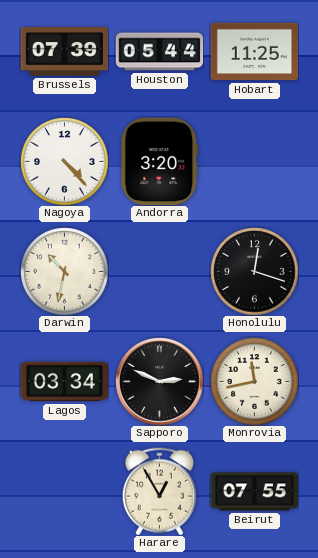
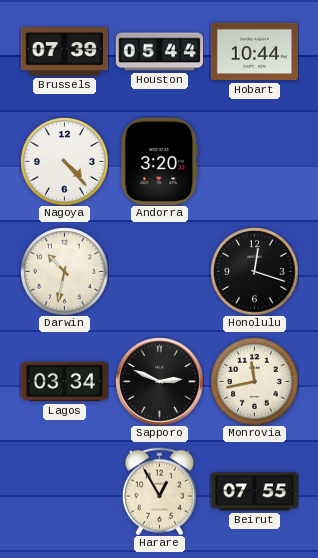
Hobart: 11:25 -> 10:44
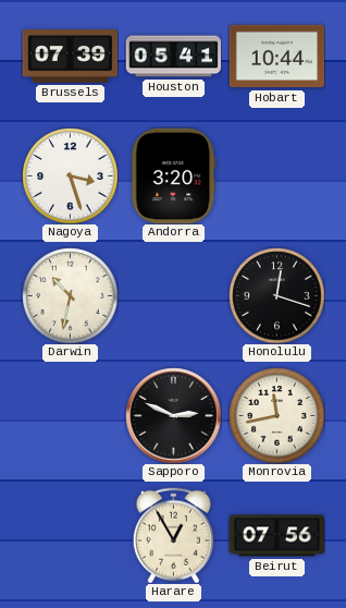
Houston: 05:44 -> 05:41
Nagoya: 4:23 -> 3:27
Lagos: 03:34 -> none
Beirut: 07:55 -> 07:56
